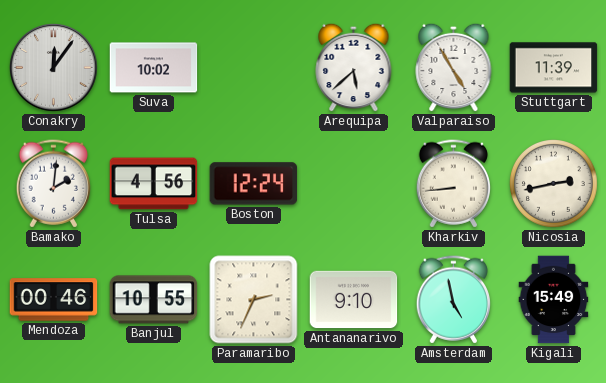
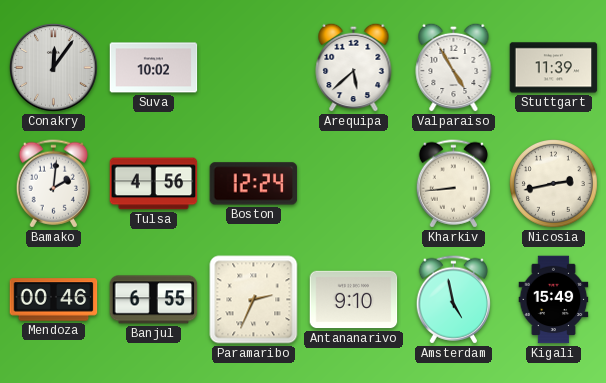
Banjul: 10:55 -> 6:55
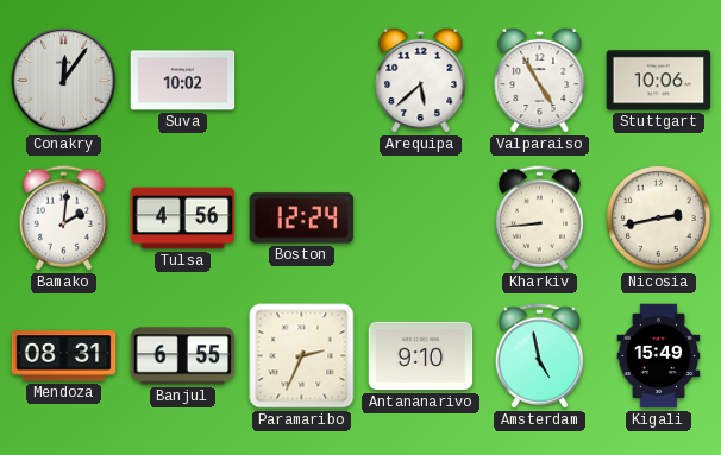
Stuttgart: 11:39 -> 10:06
Mendoza: 00:46 -> 08:31
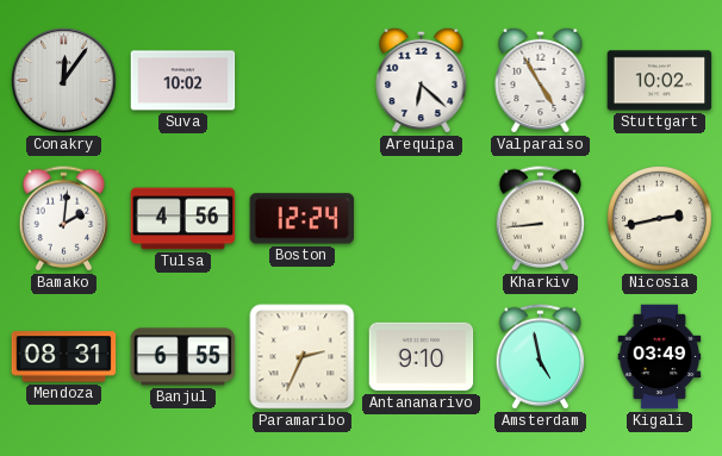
Arequipa: 5:38 -> 6:22
Stuttgart: 10:06 -> 10:02
Kigali: 15:49 -> 03:49
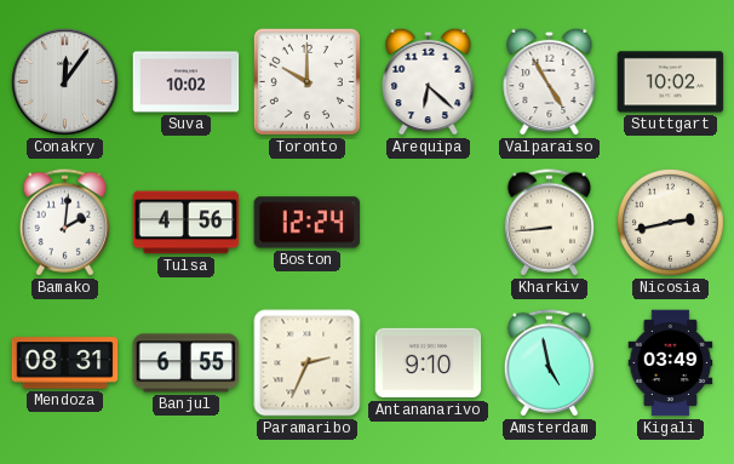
Toronto: none -> 10:00
